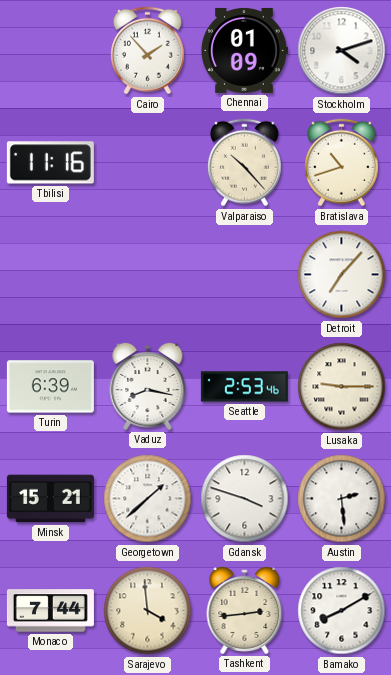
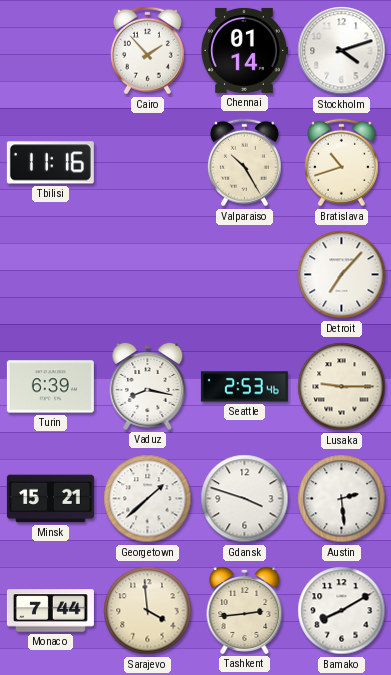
Chennai: 01:09 -> 01:14
Valparaiso: 10:23 -> 10:25
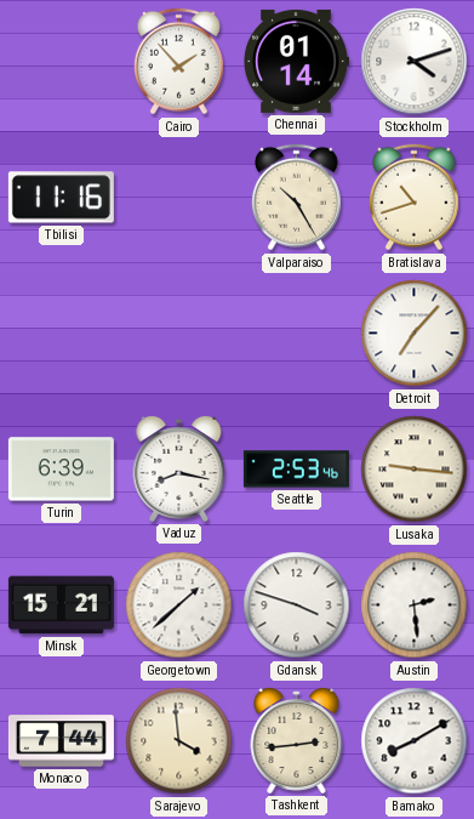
Lusaka: 9:15 -> 9:16
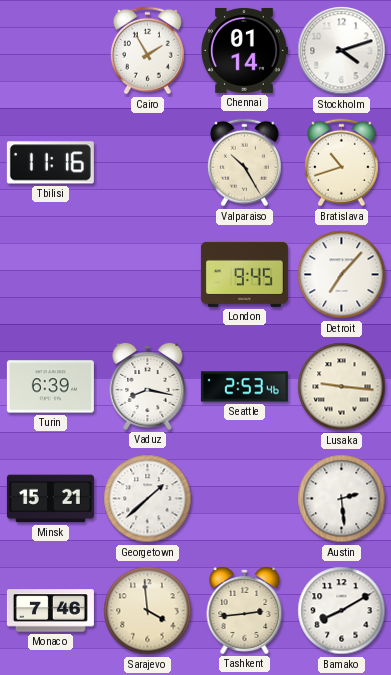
Cairo: 1:53 -> 1:55
London: none -> 9:45
Gdansk: 3:48 -> none
Monaco: 7:44 -> 7:46
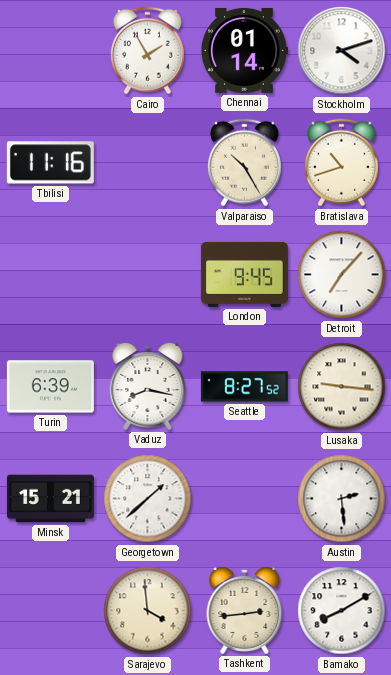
Seattle: 2:53 -> 8:27
Monaco: 7:46 -> none
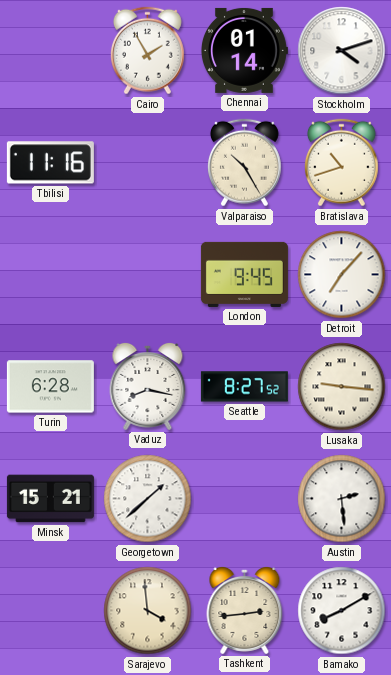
Turin: 6:39 -> 6:28
